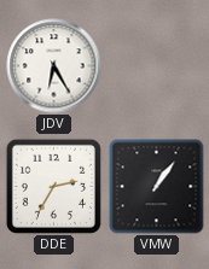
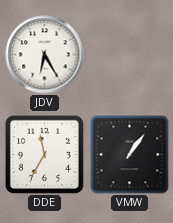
DDE: 2:35 -> 11:35
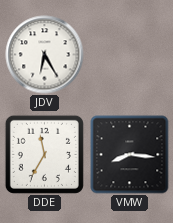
VMW: 1:06 -> 8:16
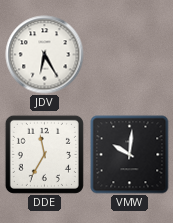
VMW: 8:16 -> 10:01
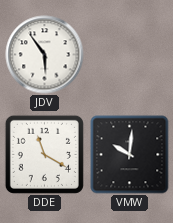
JDV: 6:25 -> 5:54
DDE: 11:35 -> 11:20
